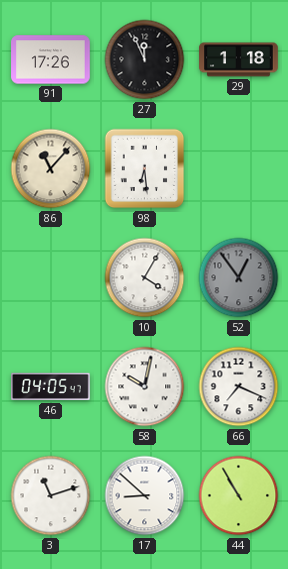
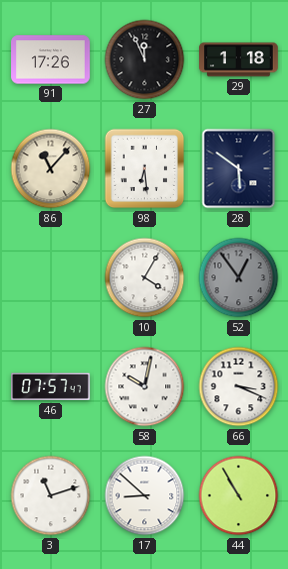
28: none -> 5:51
46: 04:05 -> 07:57
66: 7:19 -> 3:19
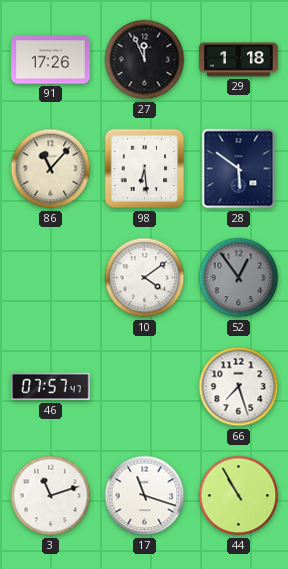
10: 4:05 -> 4:09
58: 10:02 -> none
66: 3:19 -> 7:27
17: 8:52 -> 11:18
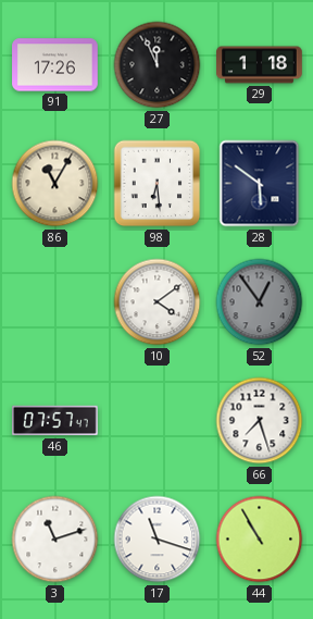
86: 11:07 -> 11:05
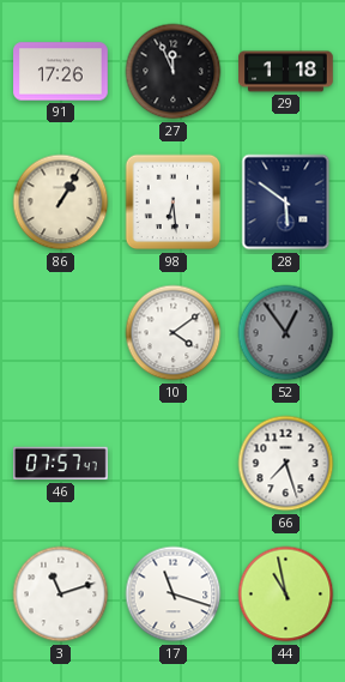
86: 11:05 -> 1:05
44: 10:55 -> 10:58
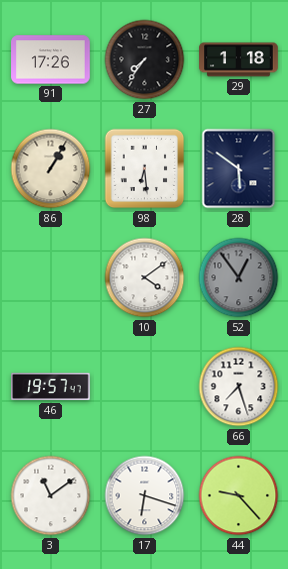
27: 11:56 -> 7:36
46: 07:57 -> 19:57
3: 11:12 -> 11:09
17: 11:18 -> 6:18
44: 10:58 -> 9:23
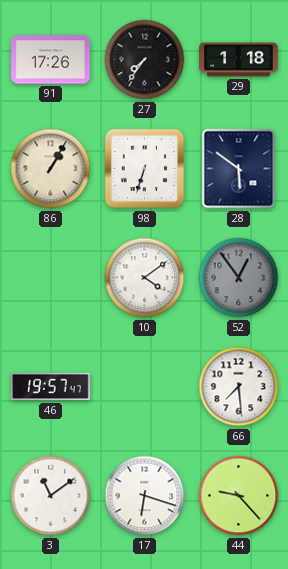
98: 6:29 -> 6:33
66: 7:27 -> 7:29
